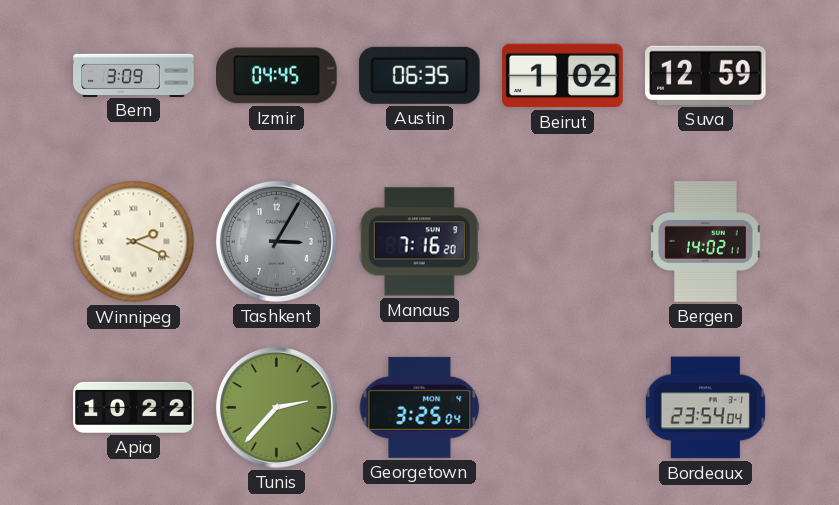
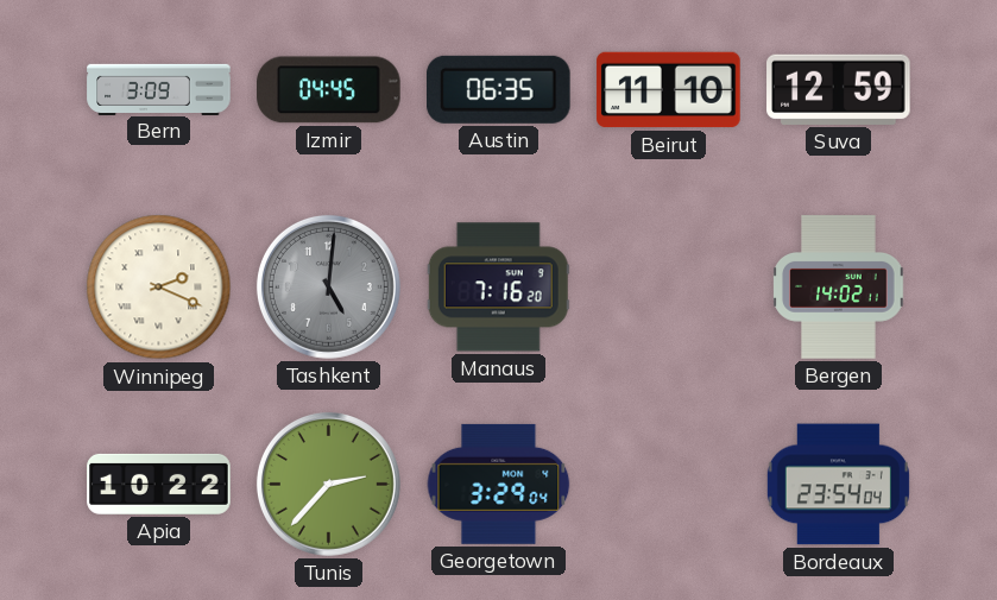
Beirut: 1:02 -> 11:10
Tashkent: 3:05 -> 5:01
Georgetown: 3:25 -> 3:29
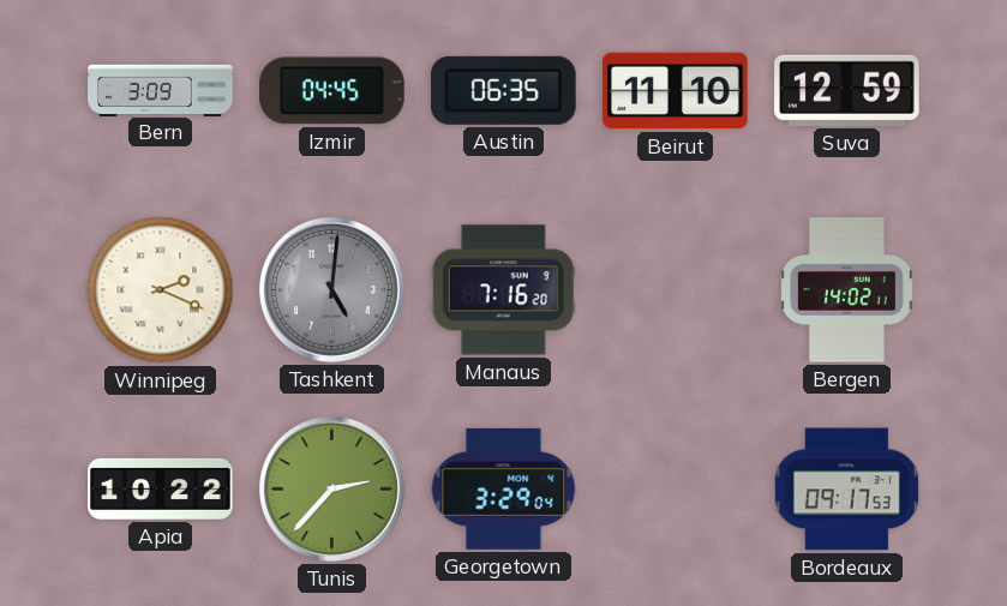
Bordeaux: 23:54 -> 09:17
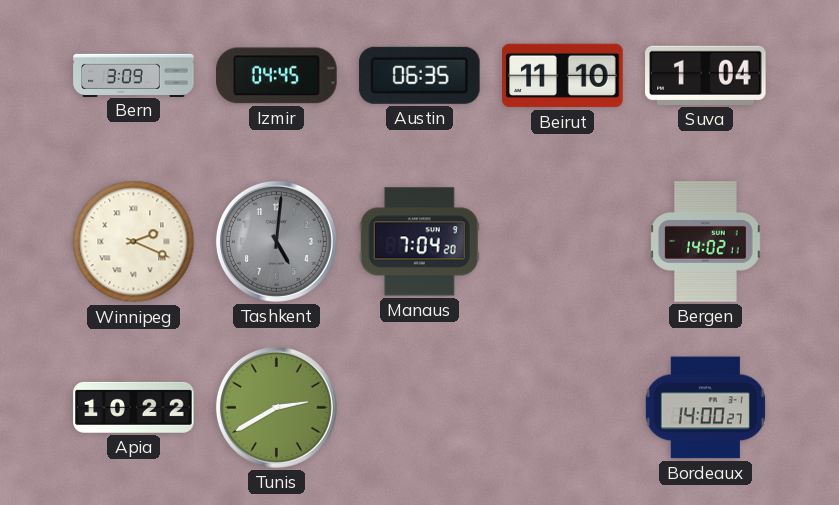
Suva: 12:59 -> 1:04
Manaus: 7:16 -> 7:04
Tunis: 2:37 -> 2:40
Georgetown: 3:29 -> none
Bordeaux: 09:17 -> 14:00
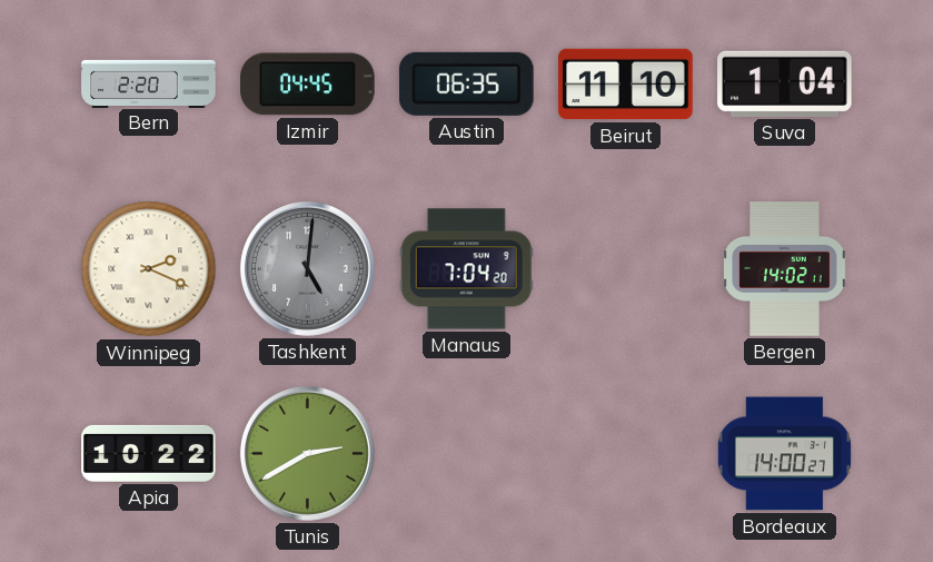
Bern: 3:09 -> 2:20
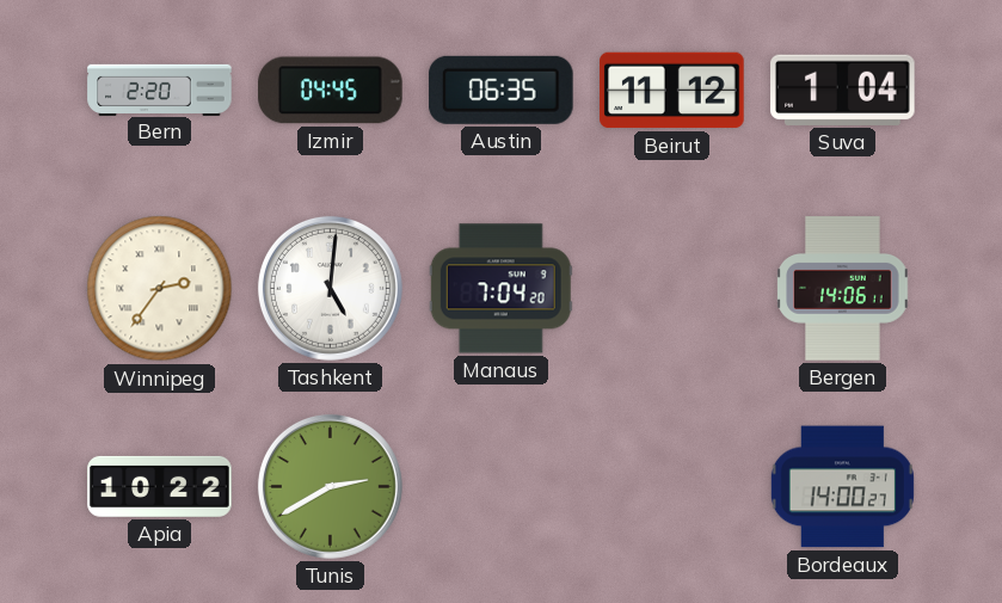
Beirut: 11:10 -> 11:12
Winnipeg: 2:19 -> 2:36
Tashkent dial: grey -> white
Bergen: 14:02 -> 14:06
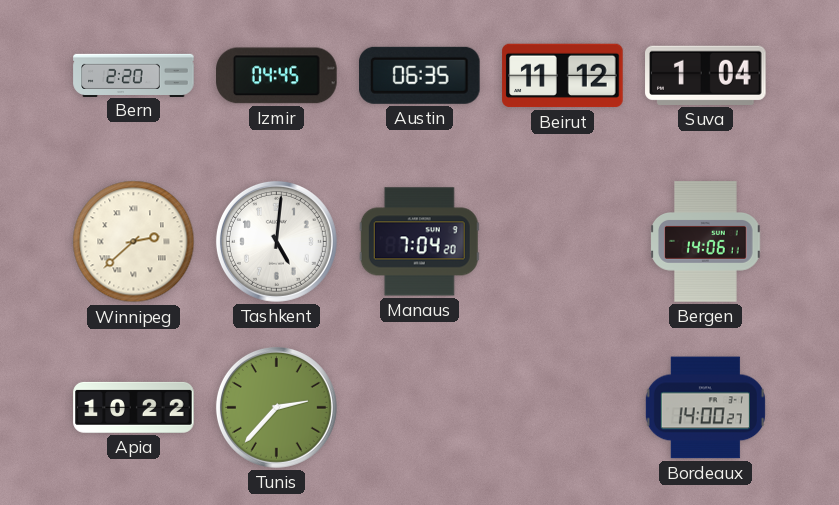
Winnipeg: 2:36 -> 2:38
Tunis: 2:40 -> 2:37
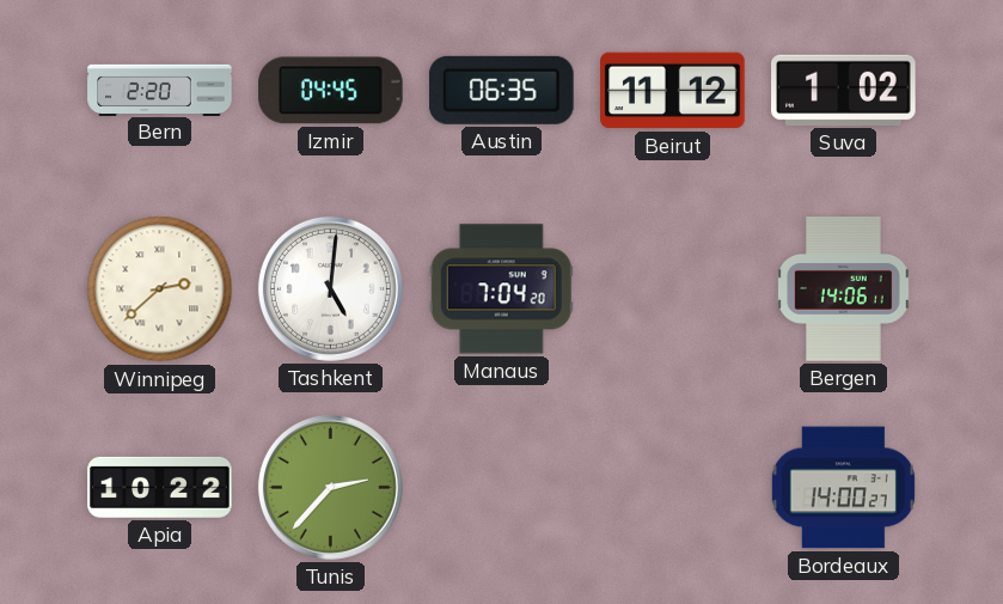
Suva: 1:04 -> 1:02
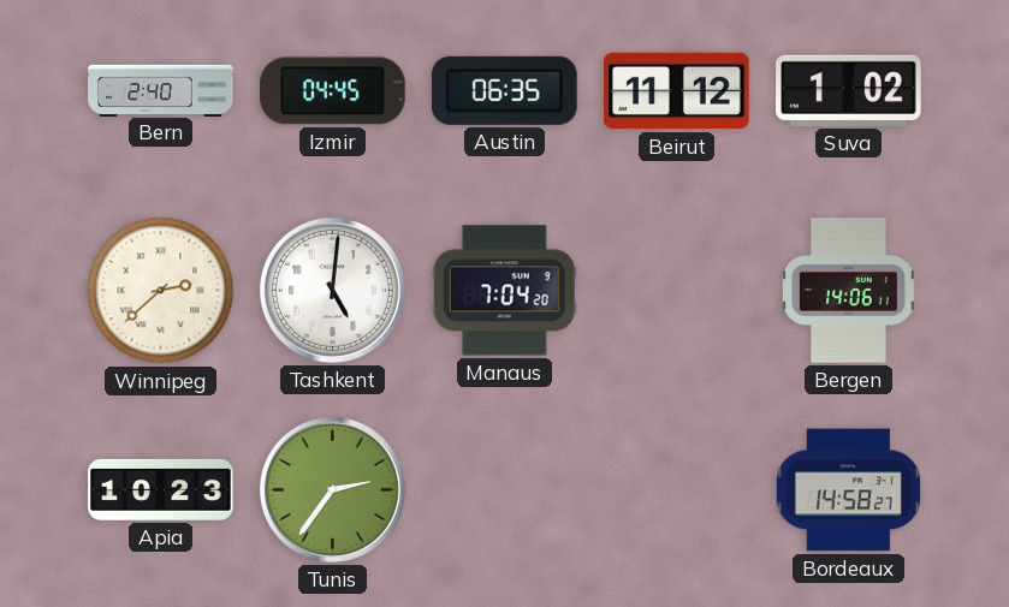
Bern: 2:20 -> 2:40
Apia: 10:22 -> 10:23
Tunis: 2:37 -> 2:36
Bordeaux: 14:00 -> 14:58
